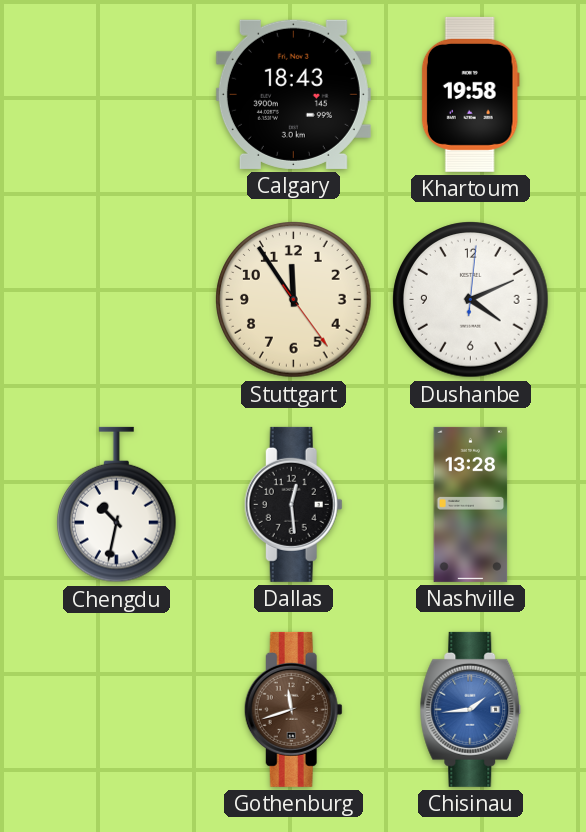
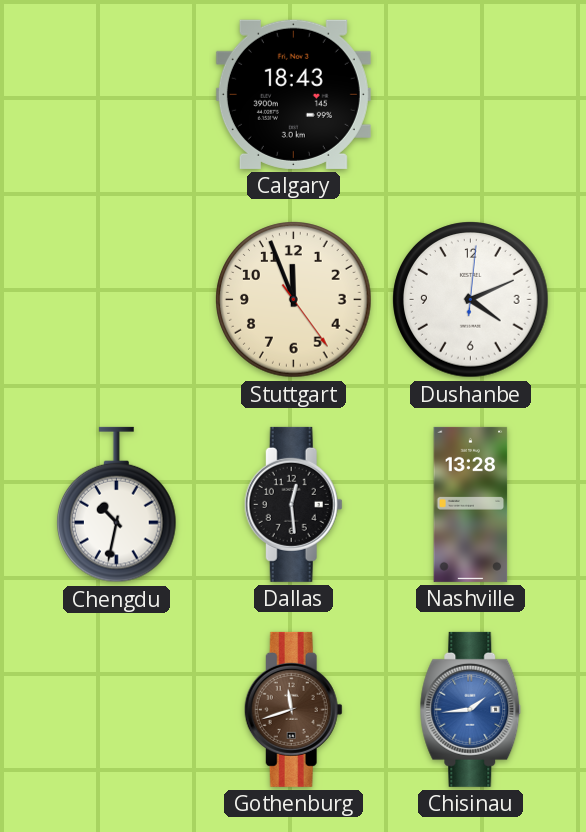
Khartoum: 19:58 -> none
Stuttgart: 11:54 -> 11:56
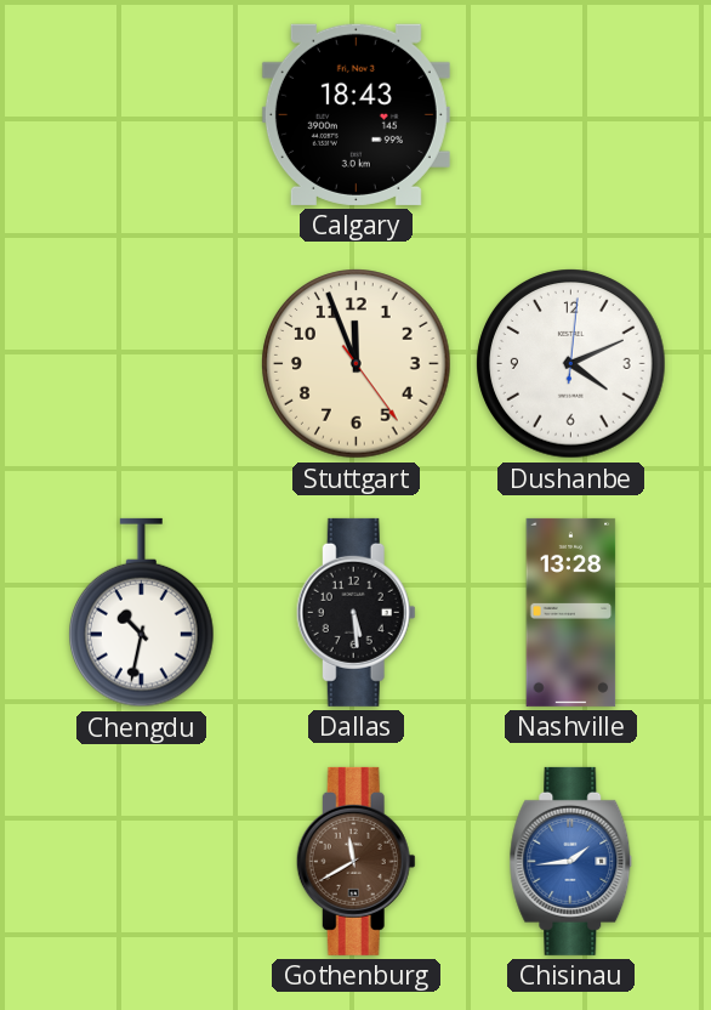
Dallas: 12:29 -> 5:29
Gothenburg: 11:42 -> 11:40
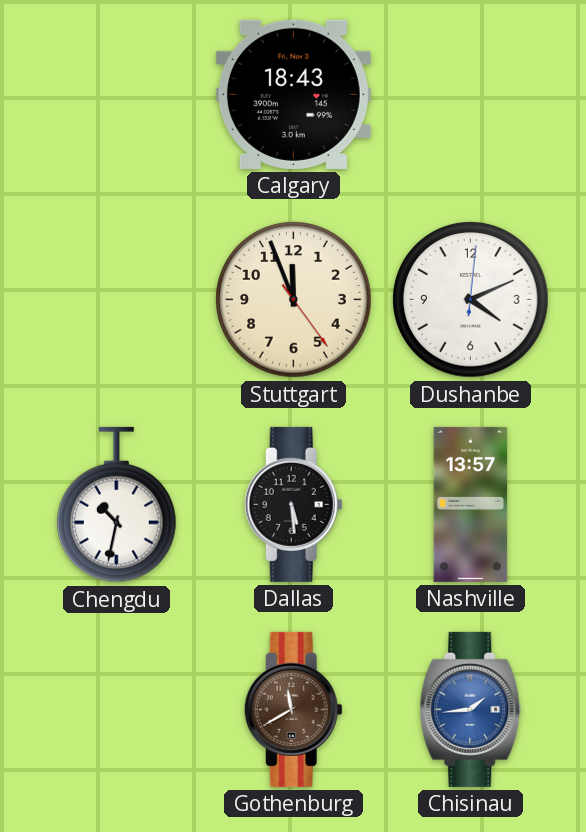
Nashville: 13:28 -> 13:57
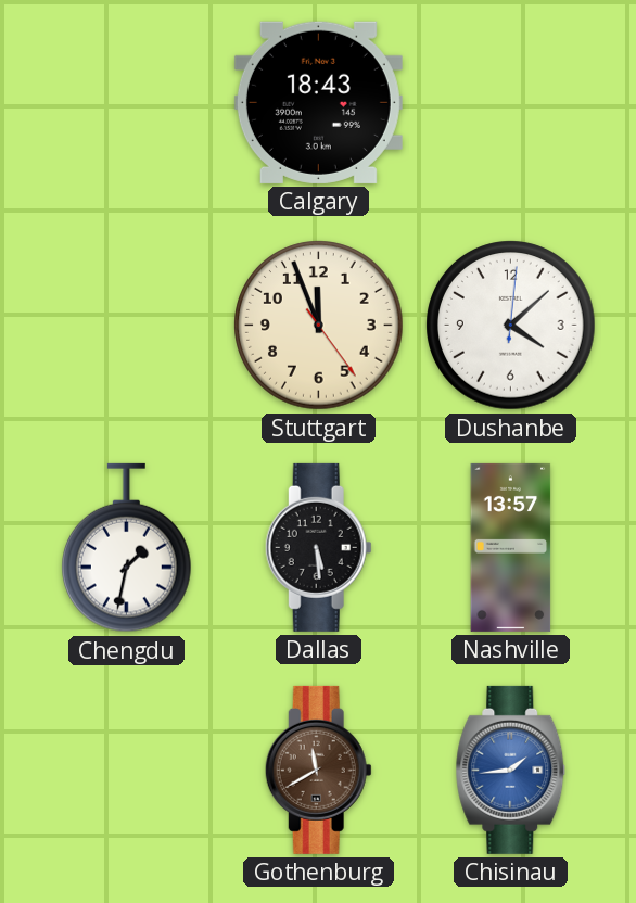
Dushanbe: 4:11 -> 4:08
Chengdu: 10:32 -> 1:32
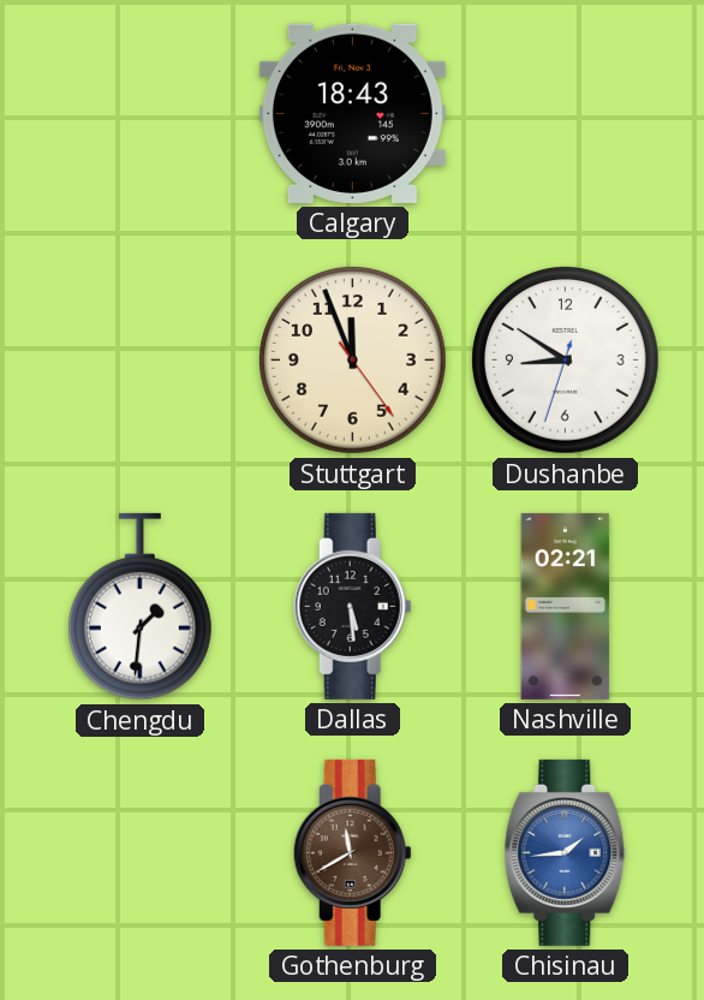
Dushanbe: 4:08 -> 8:50
Chengdu: 1:32 -> 1:31
Nashville: 13:57 -> 02:21
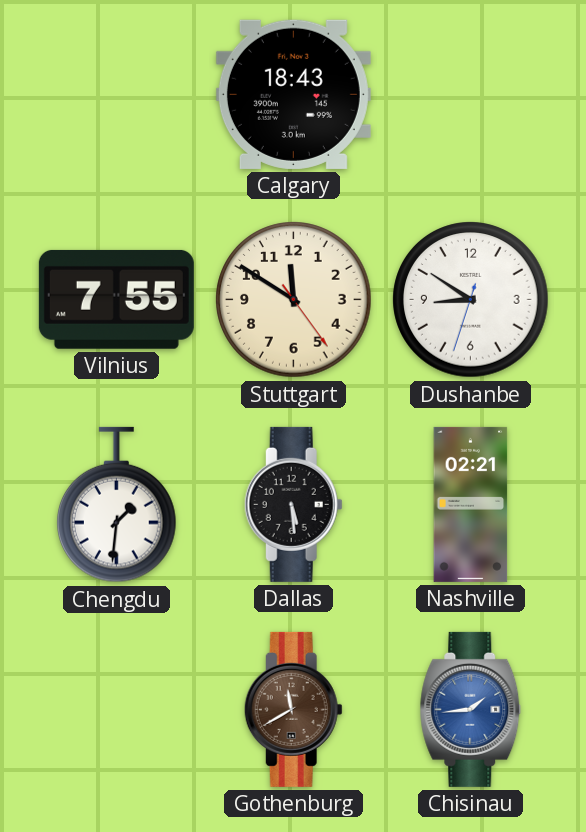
Vilnius: none -> 7:55
Stuttgart: 11:56 -> 11:50
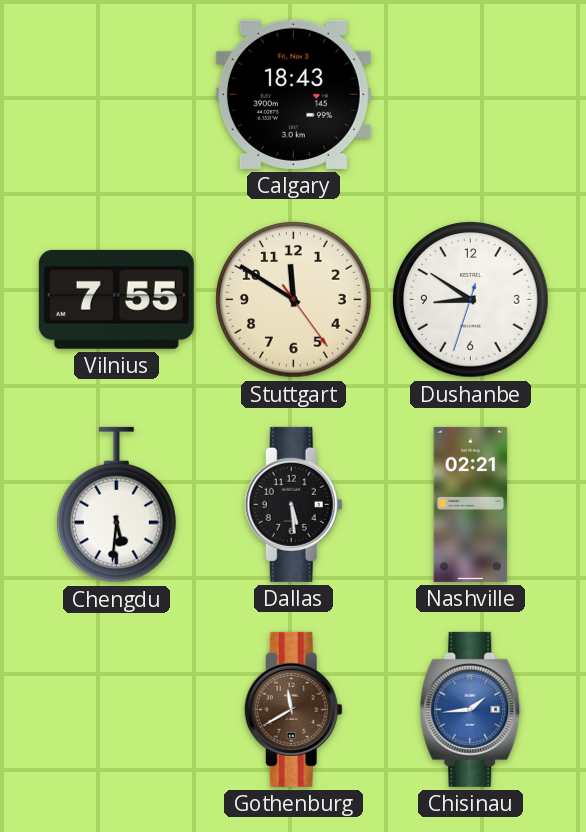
Chengdu: 1:31 -> 5:31
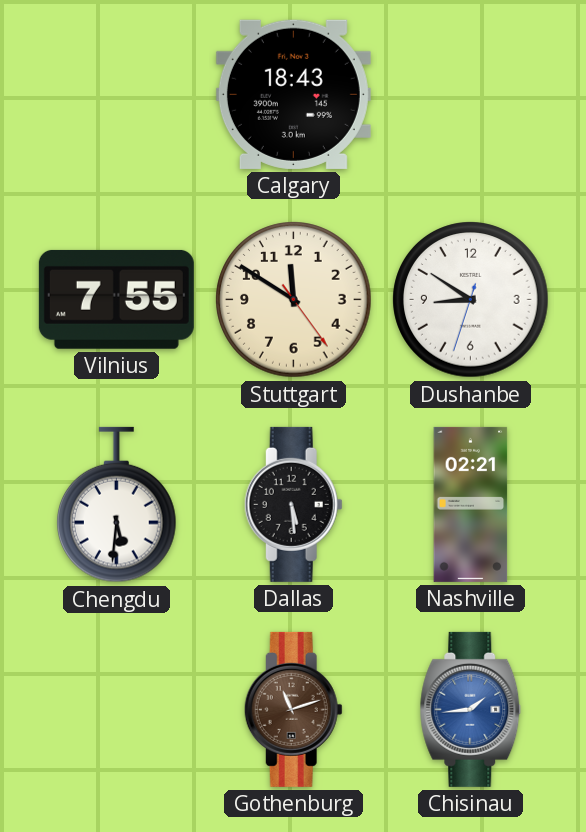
Gothenburg: 11:40 -> 11:12
